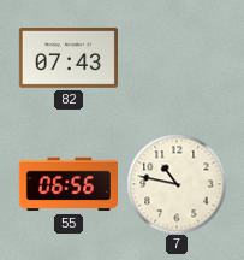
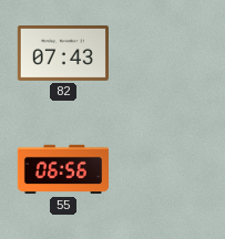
7: 10:47 -> none
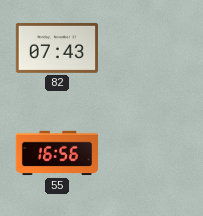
55: 06:56 -> 16:56
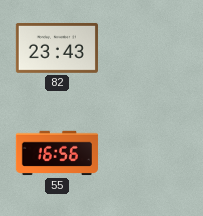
82: 07:43 -> 23:43
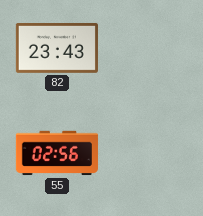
55: 16:56 -> 02:56
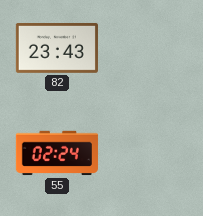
55: 02:56 -> 02:24
